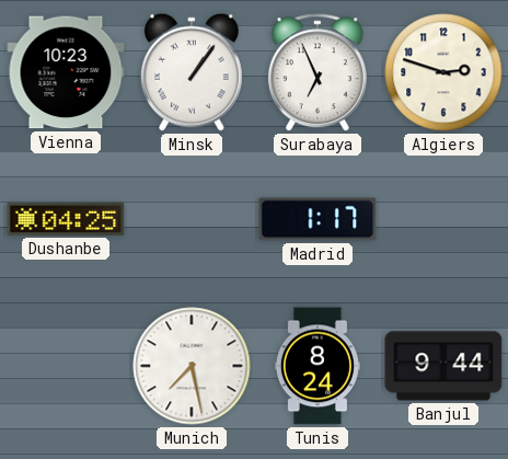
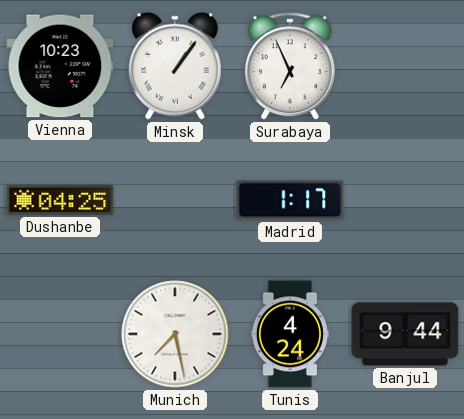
Algiers: 2:48 -> none
Tunis: 8:24 -> 4:24
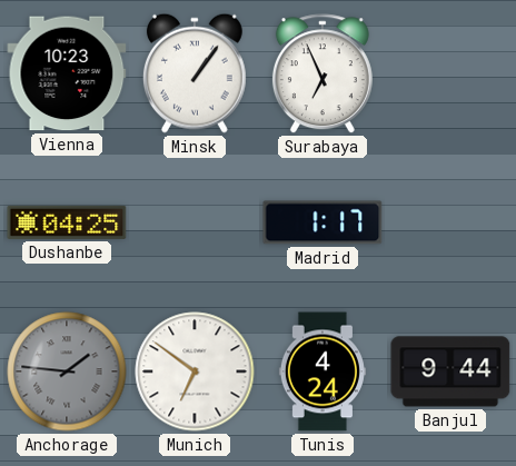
Anchorage: none -> 1:46
Munich: 7:28 -> 6:51
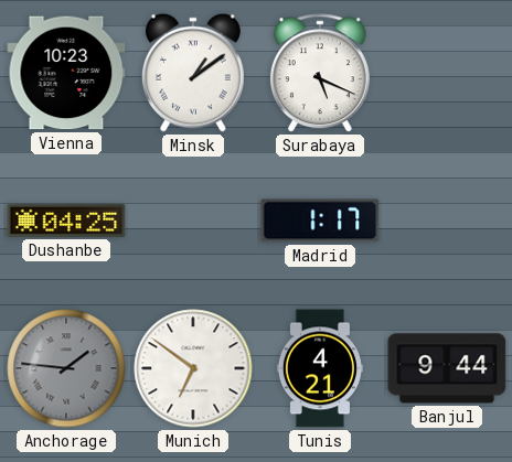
Minsk: 1:06 -> 1:09
Surabaya: 6:56 -> 5:19
Tunis: 4:24 -> 4:21
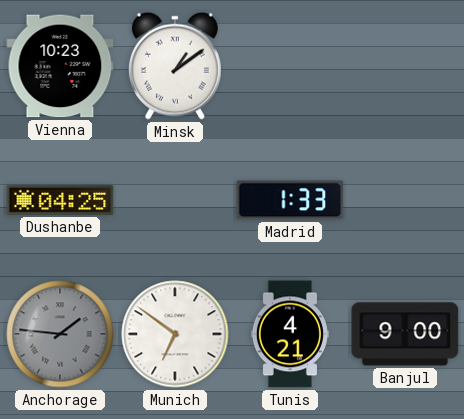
Surabaya: 5:19 -> none
Madrid: 1:17 -> 1:33
Banjul: 9:44 -> 9:00
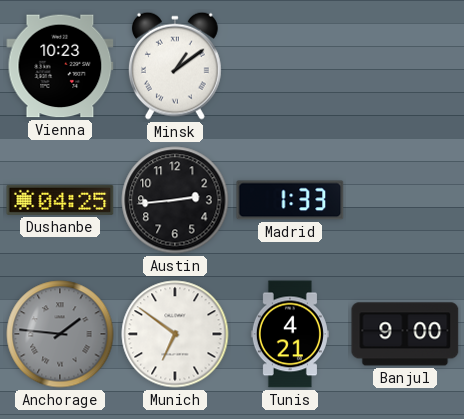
Austin: none -> 2:44
